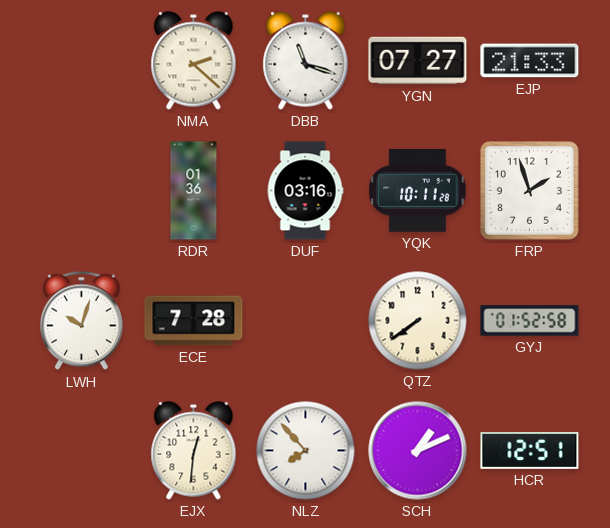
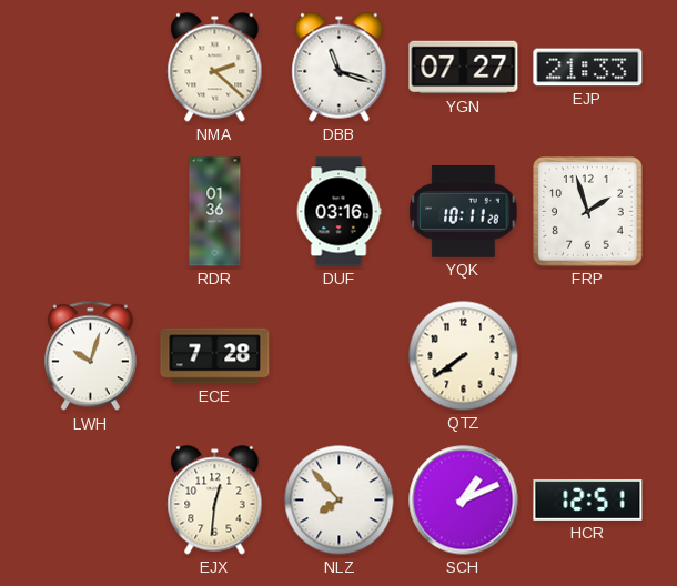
GYJ: 01:52 -> none
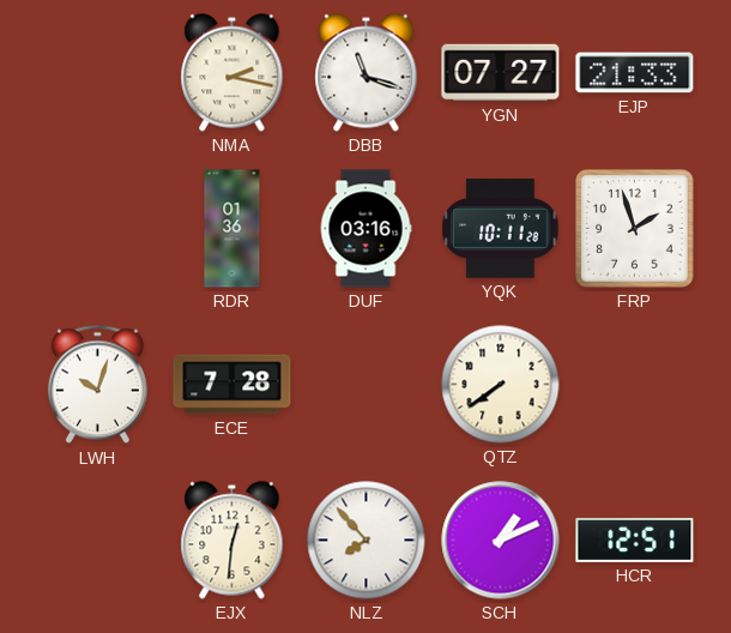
NMA: 2:22 -> 2:17
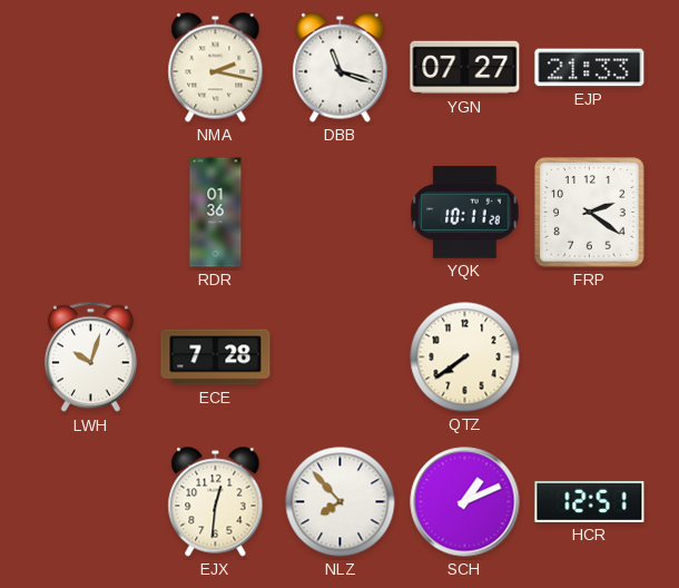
DUF: 03:16 -> none
FRP: 1:57 -> 2:21
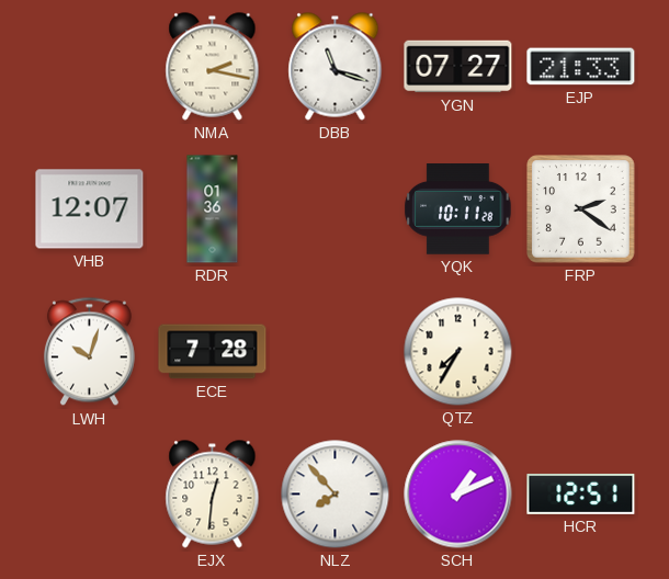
VHB: none -> 12:07
QTZ: 7:39 -> 7:35
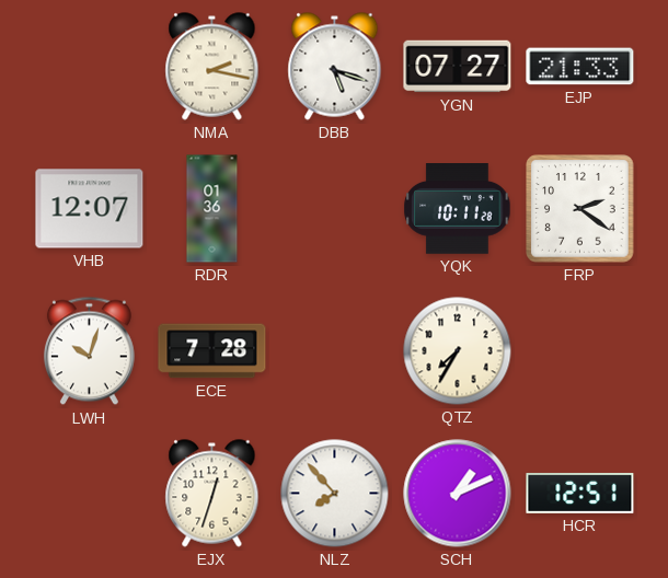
DBB: 11:18 -> 5:18
EJX: 12:31 -> 12:33
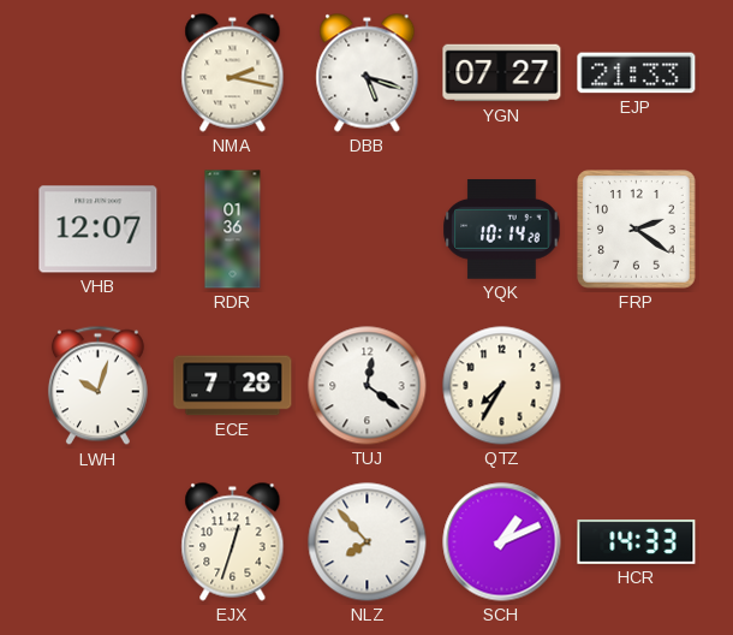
YQK: 10:11 -> 10:14
TUJ: none -> 12:21
HCR: 12:51 -> 14:33
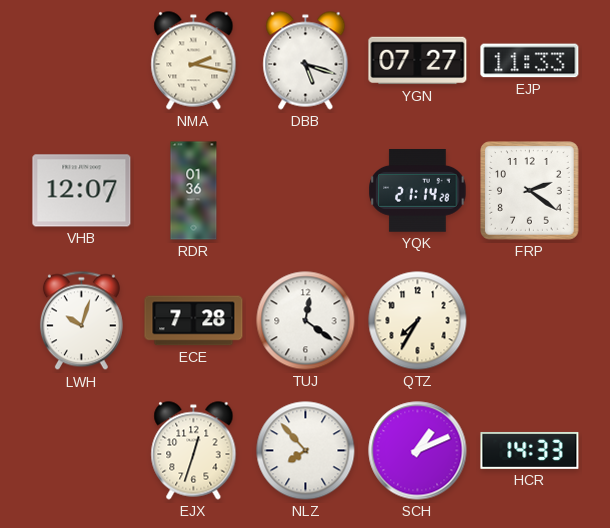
EJP: 21:33 -> 11:33
YQK: 10:14 -> 21:14
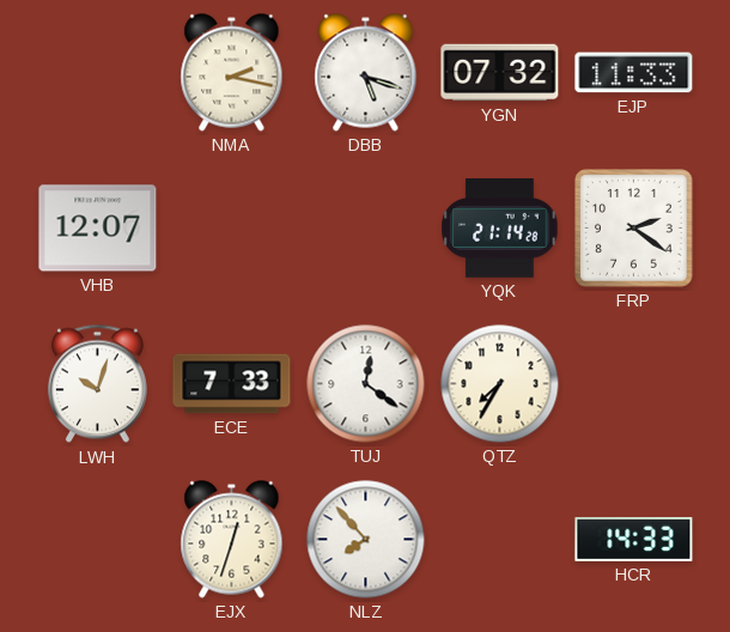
YGN: 07:27 -> 07:32
RDR: 01:36 -> none
ECE: 7:28 -> 7:33
SCH: 1:11 -> none
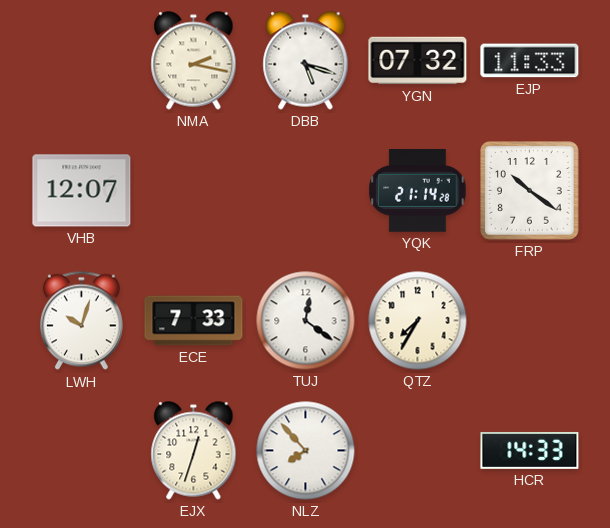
FRP: 2:21 -> 10:21
